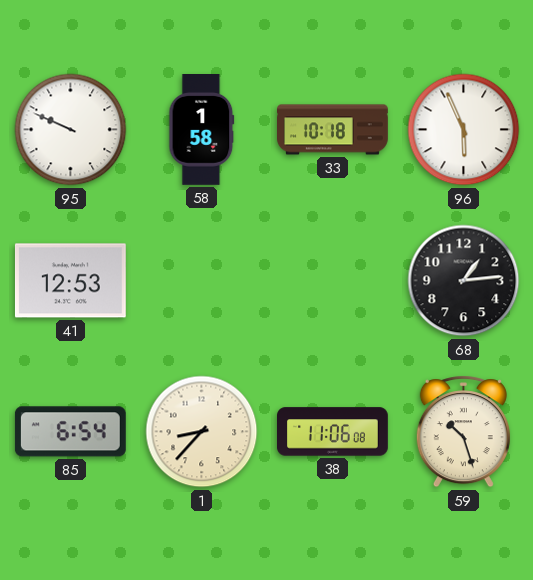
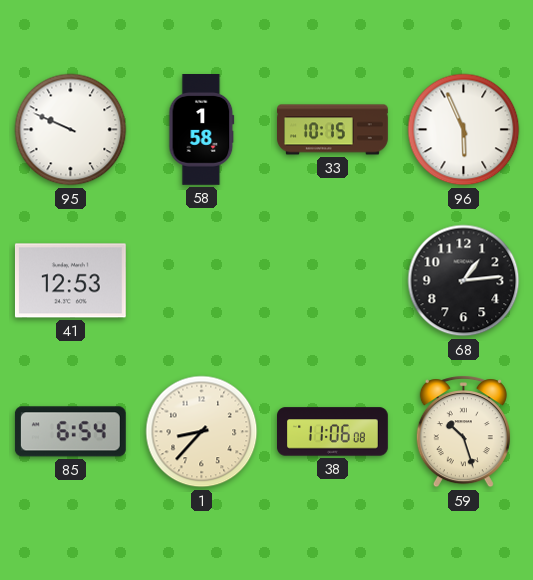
33: 10:18 -> 10:15
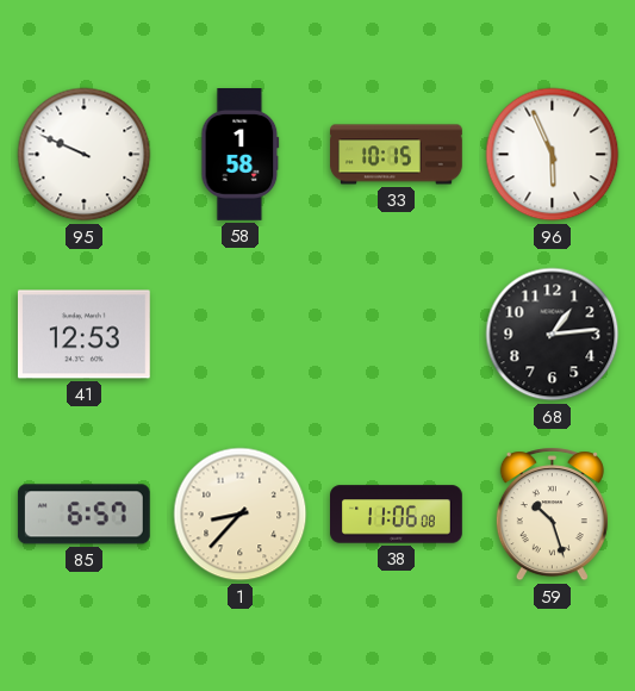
85: 6:54 -> 6:57
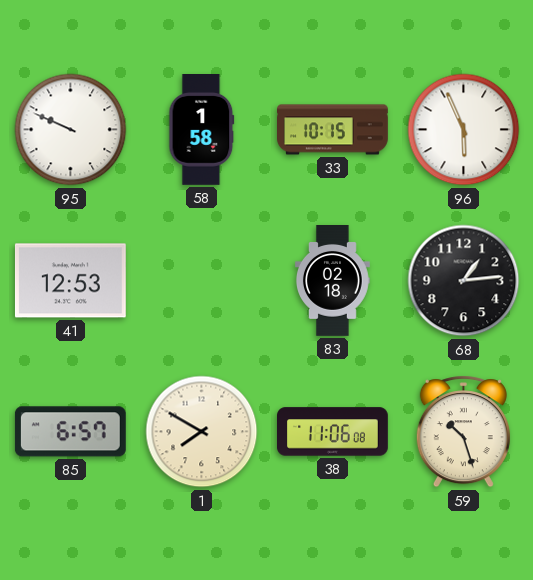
83: none -> 02:18
1: 8:37 -> 7:50
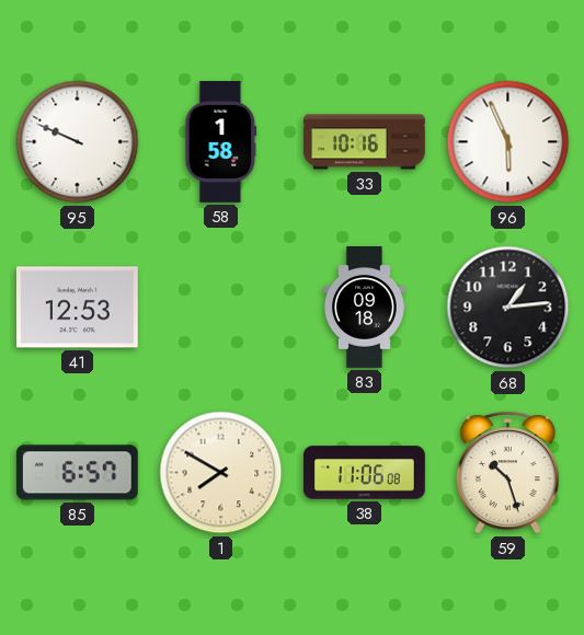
33: 10:15 -> 10:16
83: 02:18 -> 09:18
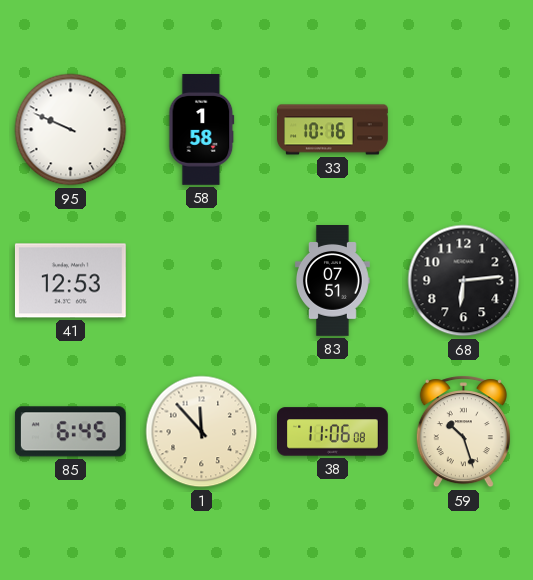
96: 5:56 -> none
83: 09:18 -> 07:51
68: 1:14 -> 6:14
85: 6:57 -> 6:45
1: 7:50 -> 11:53
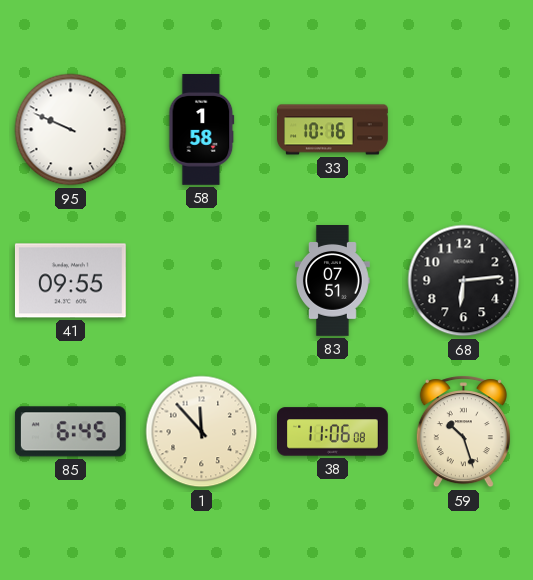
41: 12:53 -> 09:55
